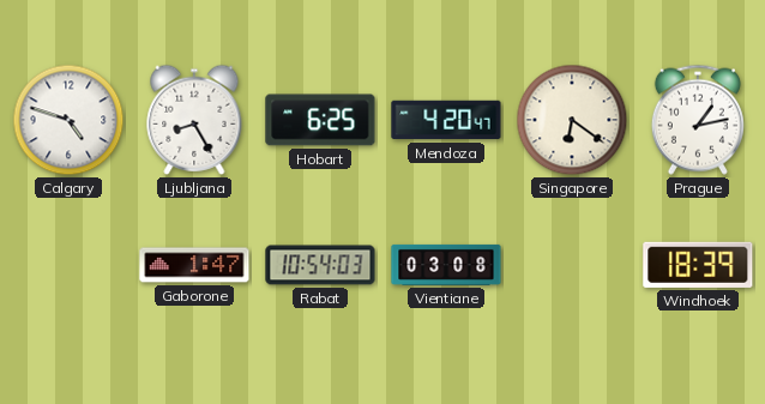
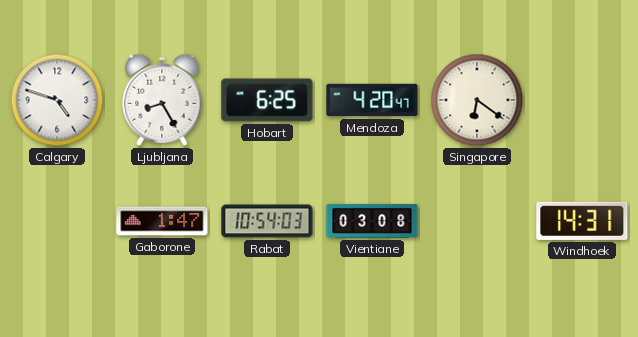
Prague: 1:13 -> none
Windhoek: 18:39 -> 14:31
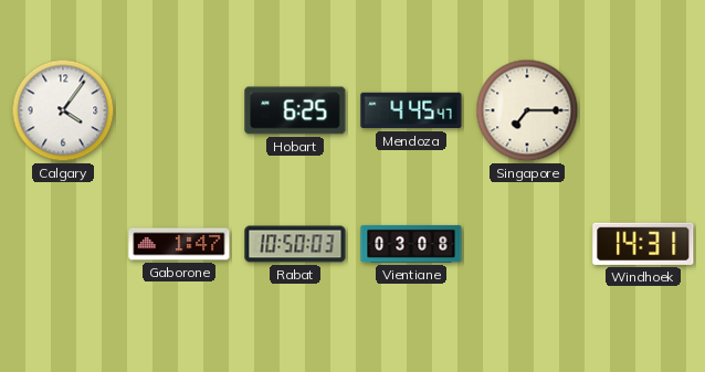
Calgary: 4:48 -> 4:06
Ljubljana: 8:25 -> none
Mendoza: 4:20 -> 4:45
Singapore: 6:21 -> 7:15
Rabat: 10:54 -> 10:50
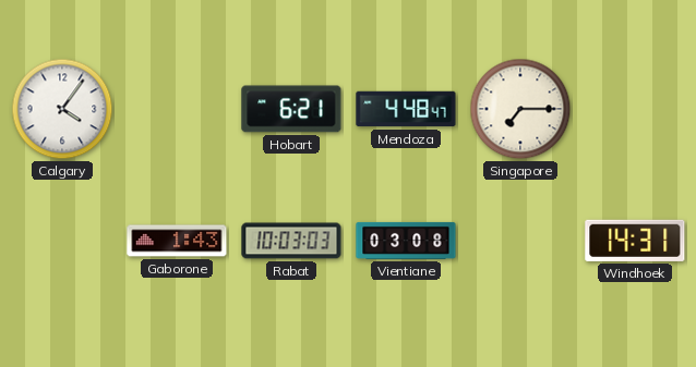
Hobart: 6:25 -> 6:21
Mendoza: 4:45 -> 4:48
Gaborone: 1:47 -> 1:43
Rabat: 10:50 -> 10:03
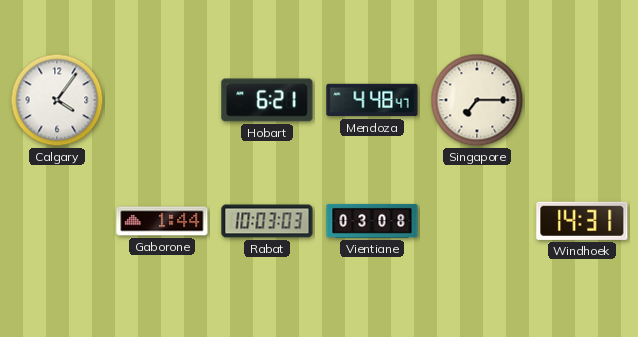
Gaborone: 1:43 -> 1:44
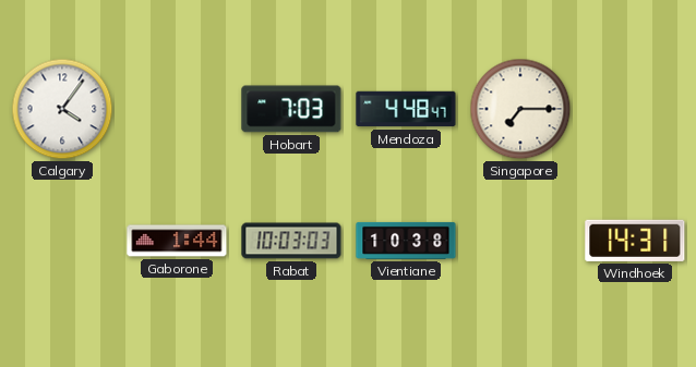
Hobart: 6:21 -> 7:03
Vientiane: 03:08 -> 10:38
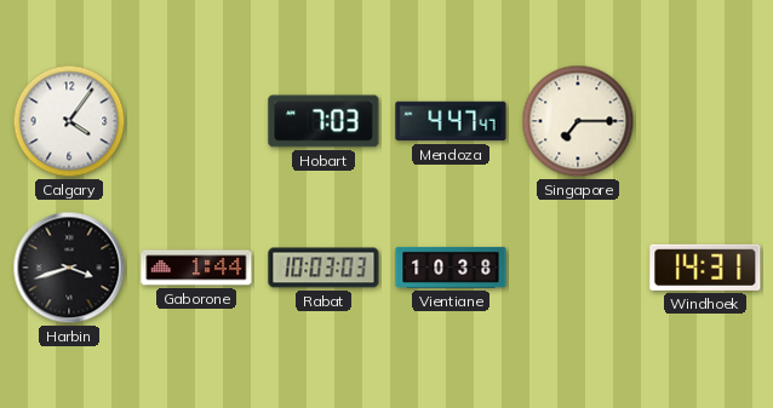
Mendoza: 4:48 -> 4:47
Harbin: none -> 3:42
